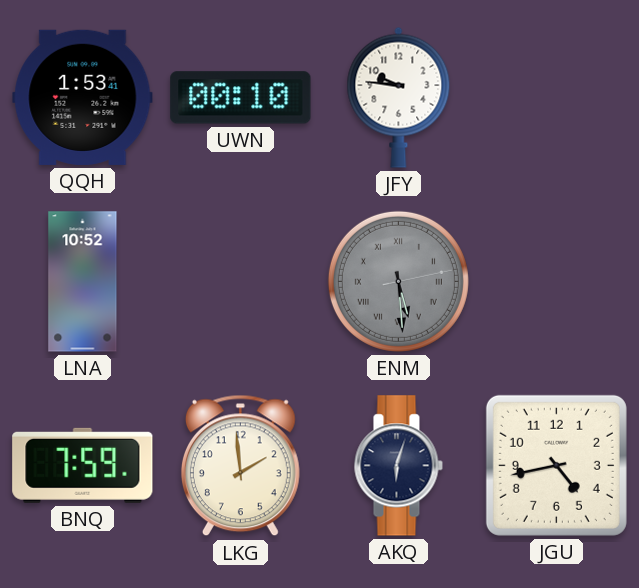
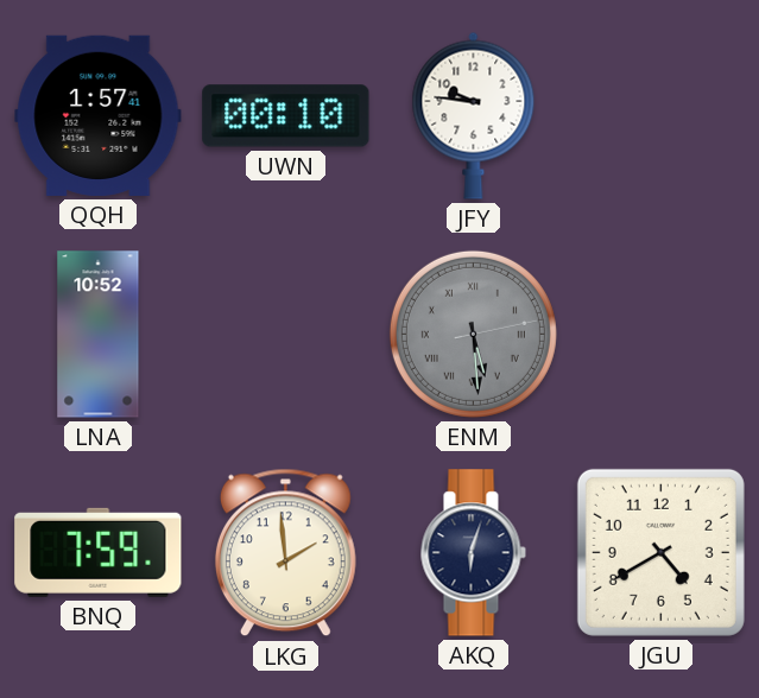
QQH: 1:53 -> 1:57
JGU: 4:43 -> 4:40
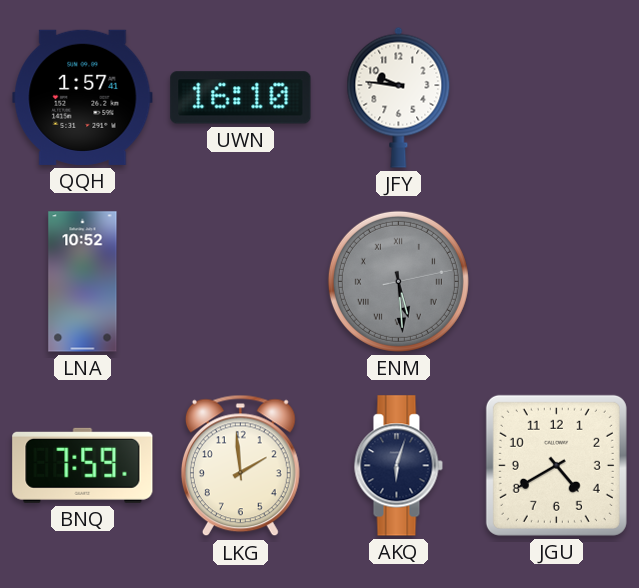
UWN: 00:10 -> 16:10
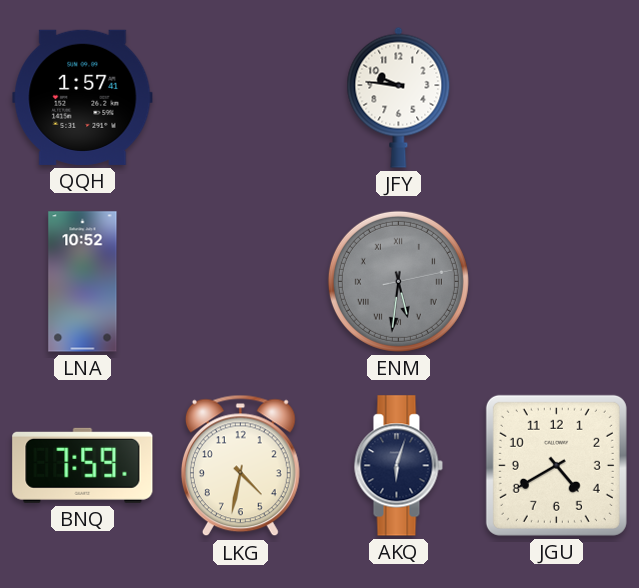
UWN: 16:10 -> none
ENM: 5:29 -> 5:31
LKG: 1:59 -> 4:32
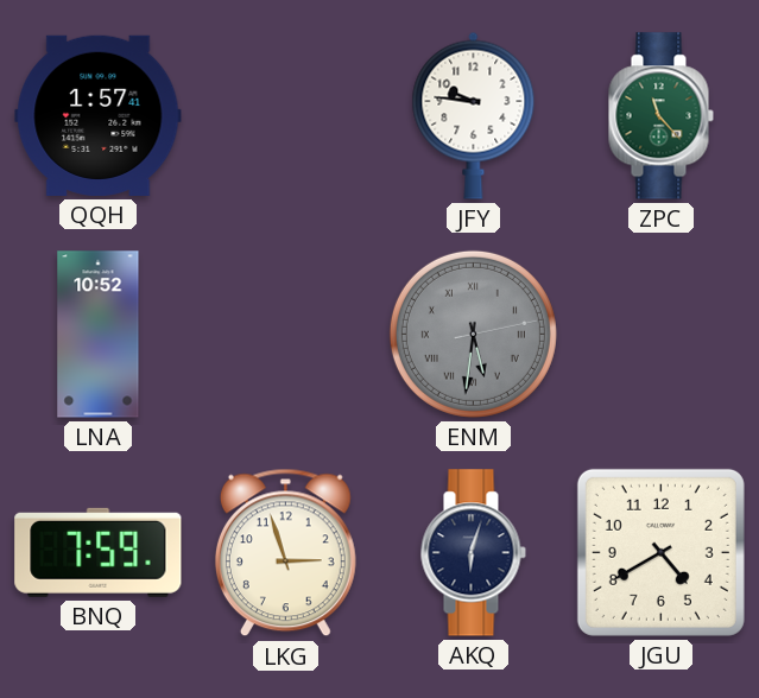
ZPC: none -> 11:23
LKG: 4:32 -> 2:57
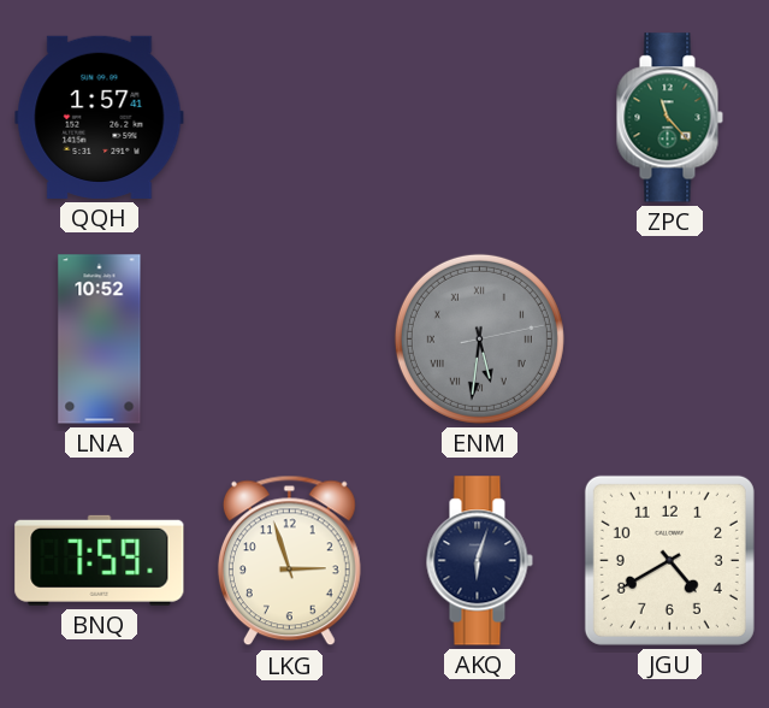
JFY: 9:46 -> none
